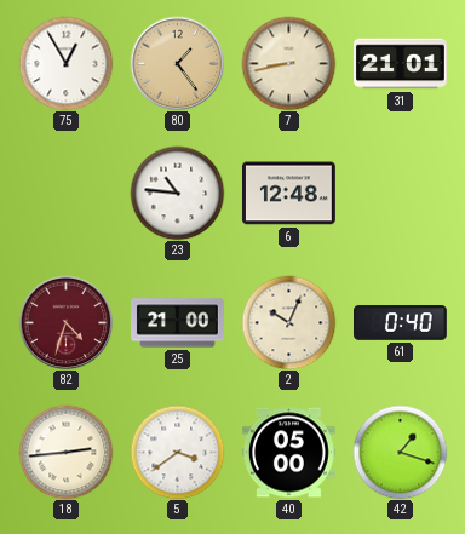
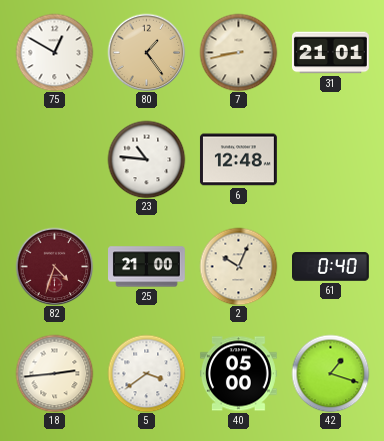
75: 12:55 -> 12:50
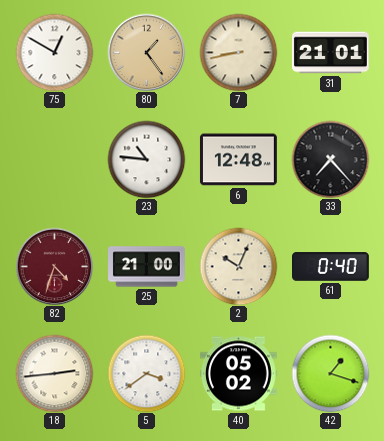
33: none -> 7:23
40: 05:00 -> 05:02
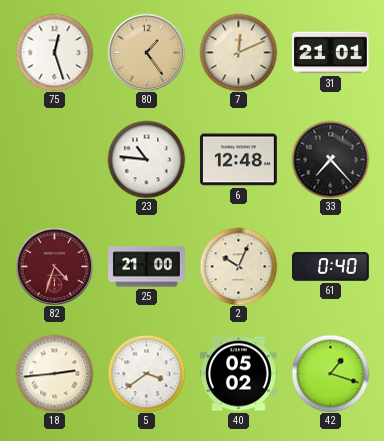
75: 12:50 -> 12:27
7: 8:43 -> 12:11
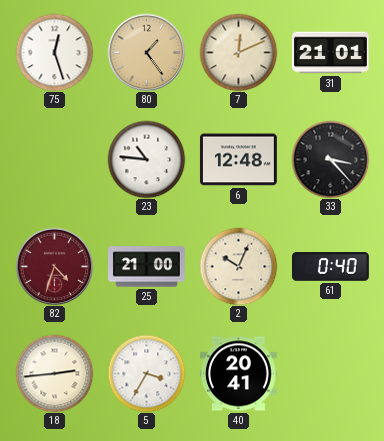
33: 7:23 -> 3:23
5: 3:39 -> 3:35
40: 05:02 -> 20:41
42: 1:18 -> none
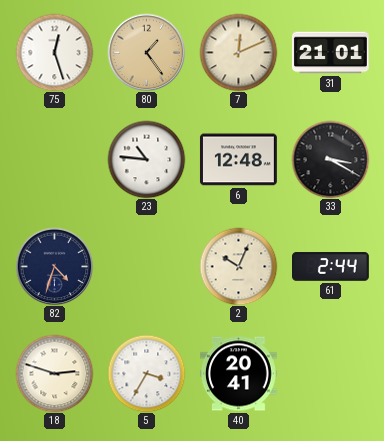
33: 3:23 -> 3:20
82 dial: burgundy -> navy
25: 21:00 -> none
61: 0:40 -> 2:44
18: 2:44 -> 2:48
